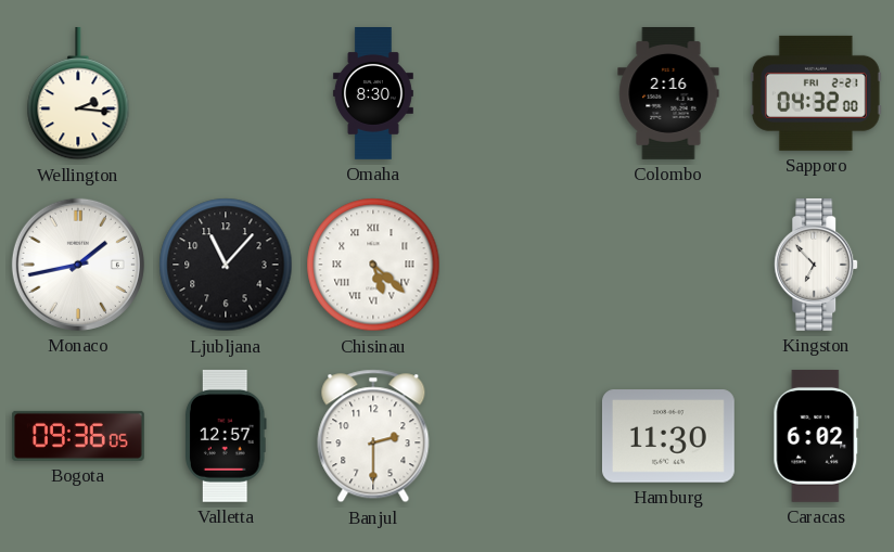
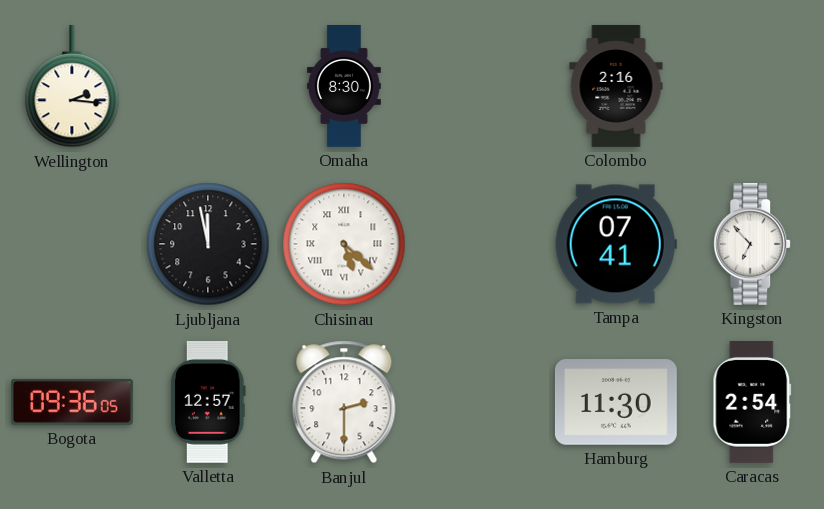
Sapporo: 04:32 -> none
Monaco: 1:43 -> none
Ljubljana: 11:07 -> 11:58
Tampa: none -> 07:41
Caracas: 6:02 -> 2:54
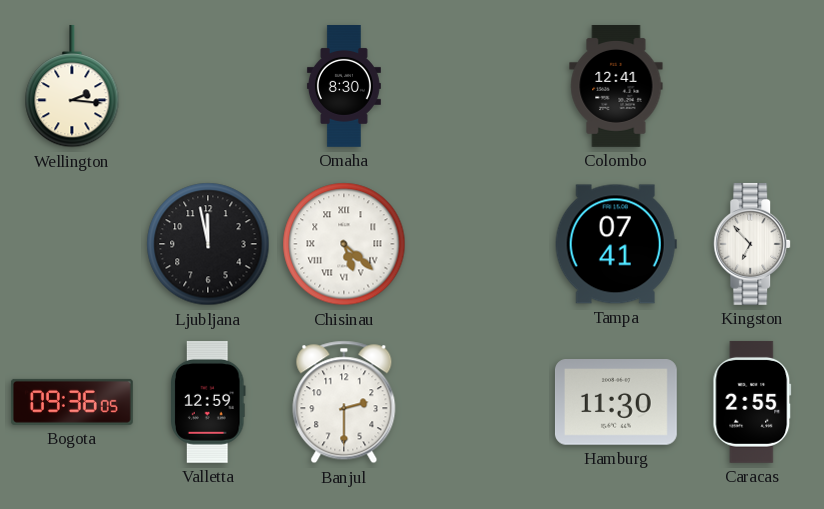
Colombo: 2:16 -> 12:41
Valletta: 12:57 -> 12:59
Caracas: 2:54 -> 2:55
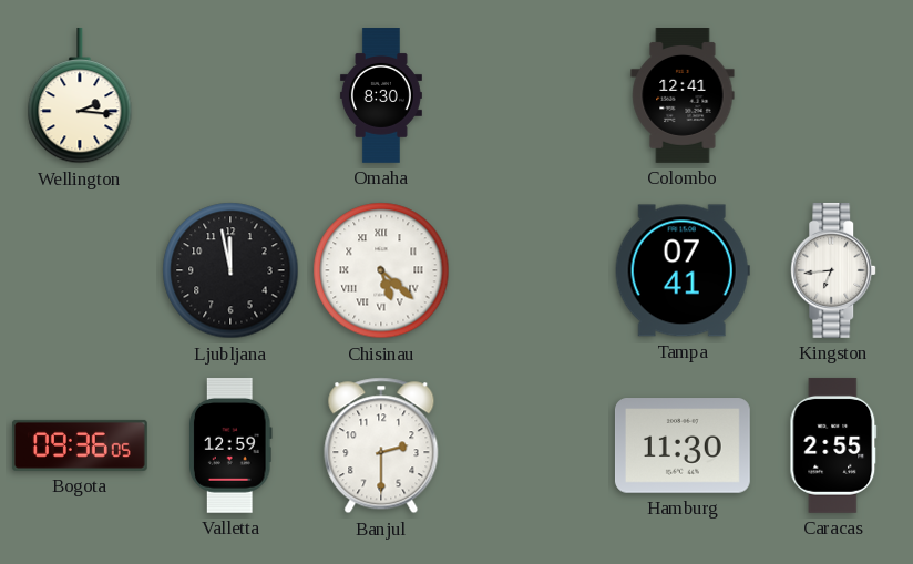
Kingston: 6:53 -> 6:44
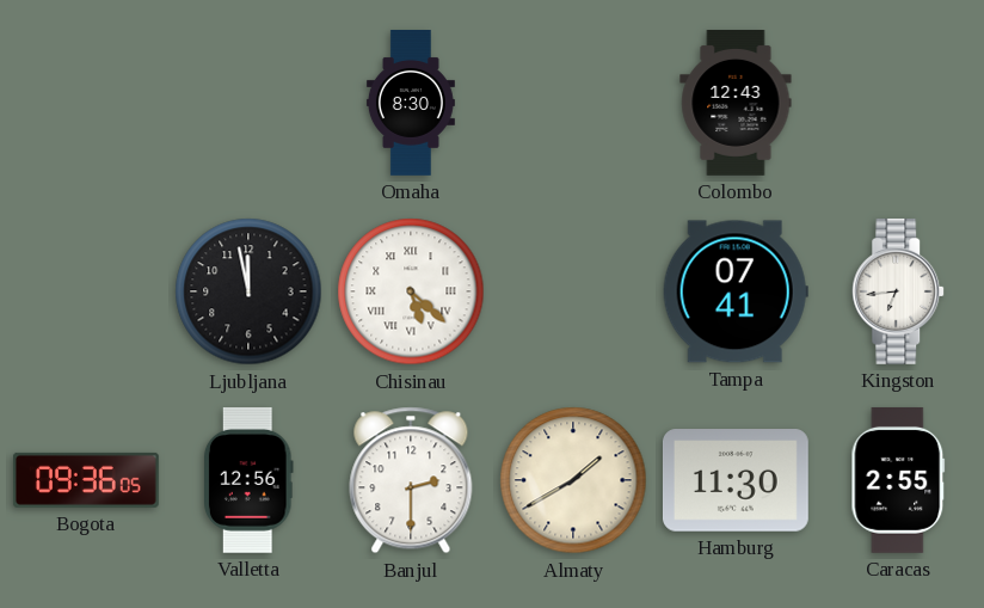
Wellington: 2:16 -> none
Colombo: 12:41 -> 12:43
Valletta: 12:59 -> 12:56
Almaty: none -> 1:40
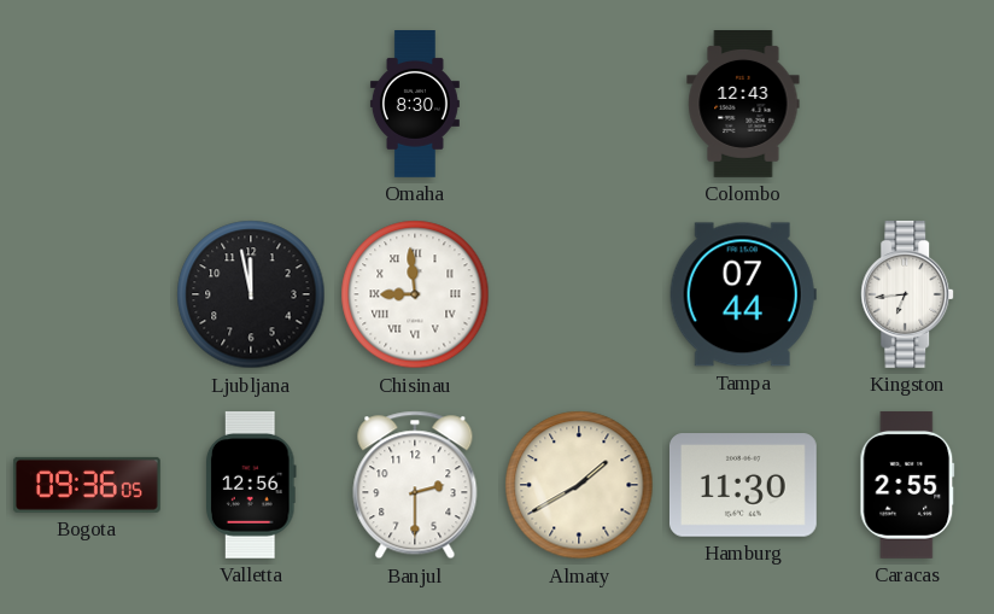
Chisinau: 5:22 -> 8:59
Tampa: 07:41 -> 07:44
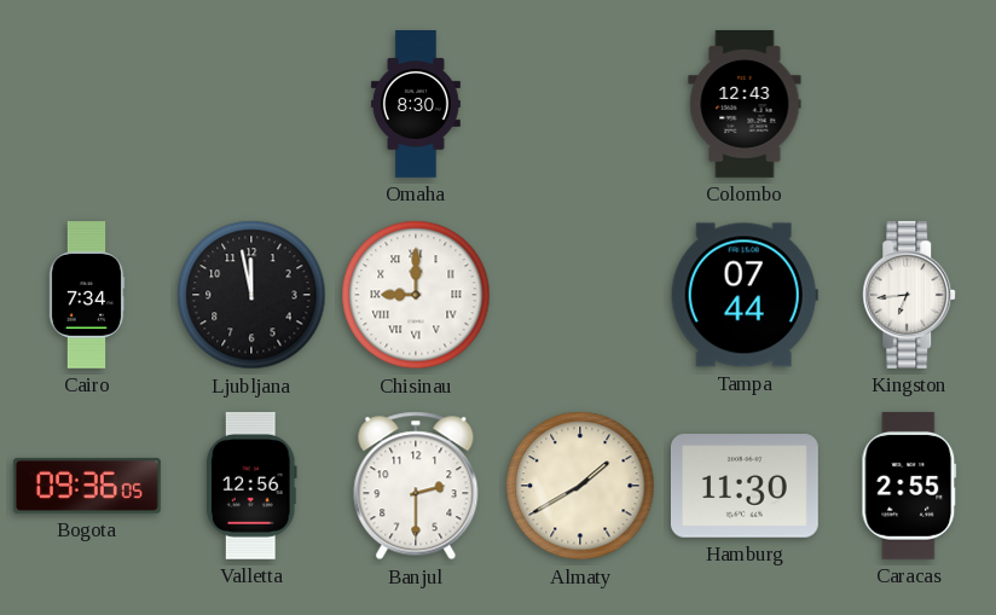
Cairo: none -> 7:34
Chisinau: 8:59 -> 9:00
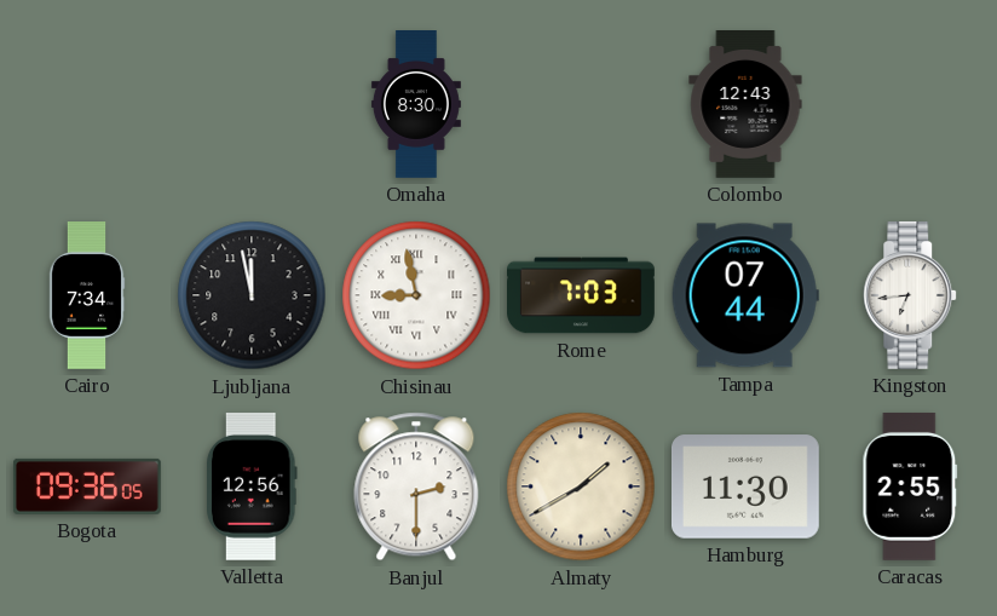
Chisinau: 9:00 -> 8:58
Rome: none -> 7:03
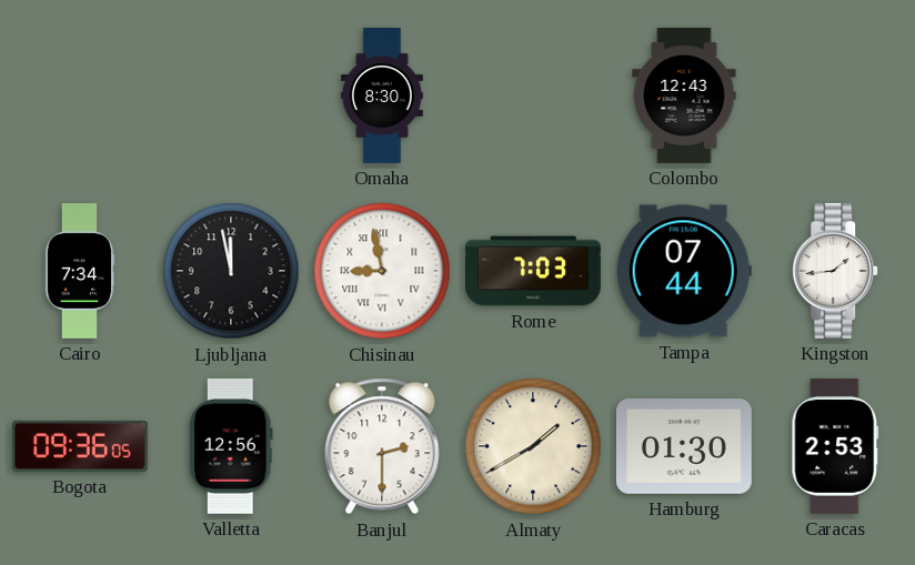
Kingston: 6:44 -> 1:44
Hamburg: 11:30 -> 01:30
Caracas: 2:55 -> 2:53
